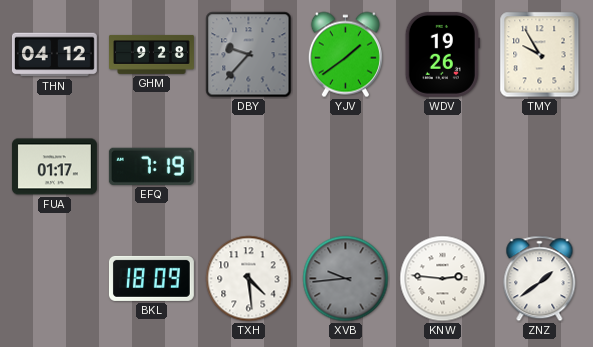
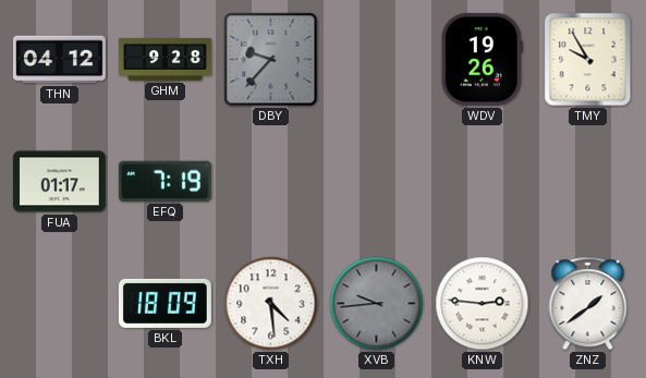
YJV: 1:39 -> none
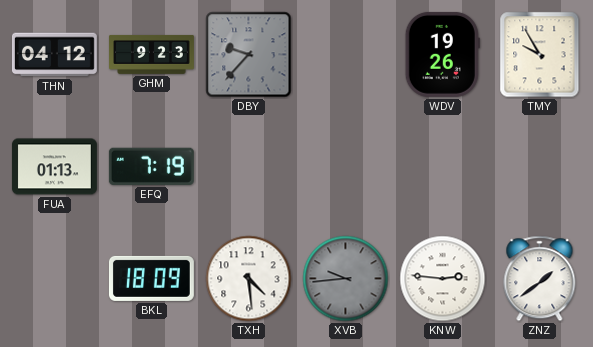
GHM: 9:28 -> 9:23
FUA: 01:17 -> 01:13
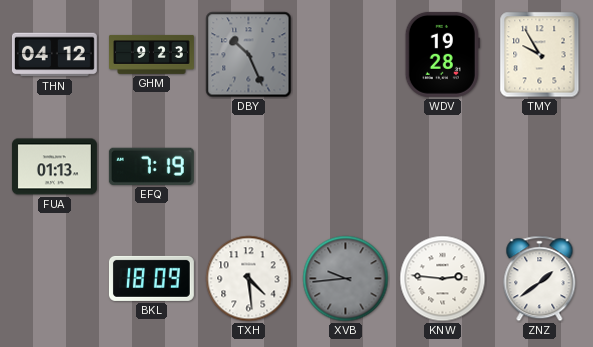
DBY: 9:37 -> 10:26
WDV: 19:26 -> 19:28
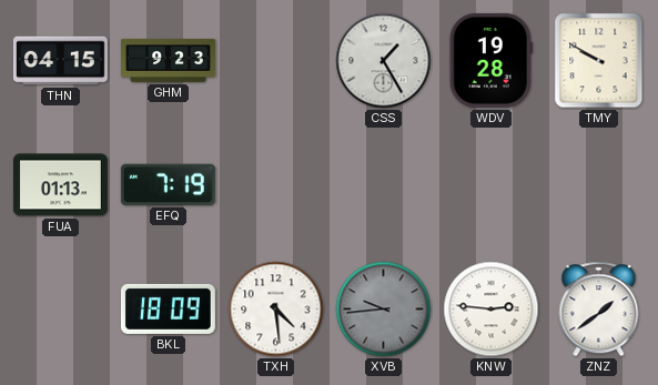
THN: 04:12 -> 04:15
DBY: 10:26 -> none
CSS: none -> 1:25
TMY: 9:55 -> 9:50
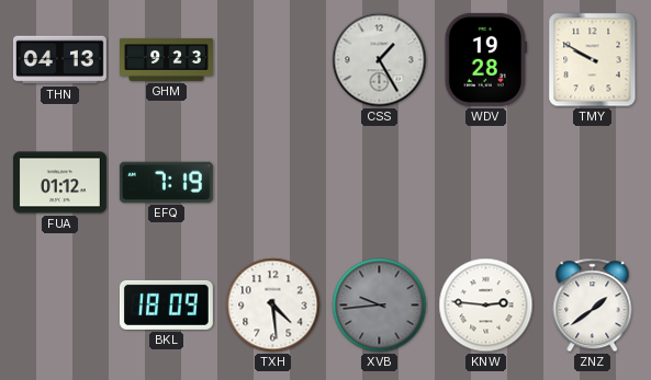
THN: 04:15 -> 04:13
FUA: 01:13 -> 01:12
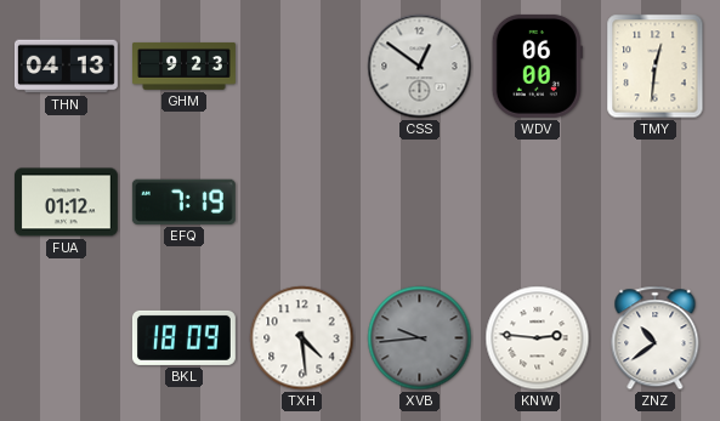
CSS: 1:25 -> 12:51
WDV: 19:28 -> 06:00
TMY: 9:50 -> 12:31
ZNZ: 1:39 -> 10:39
